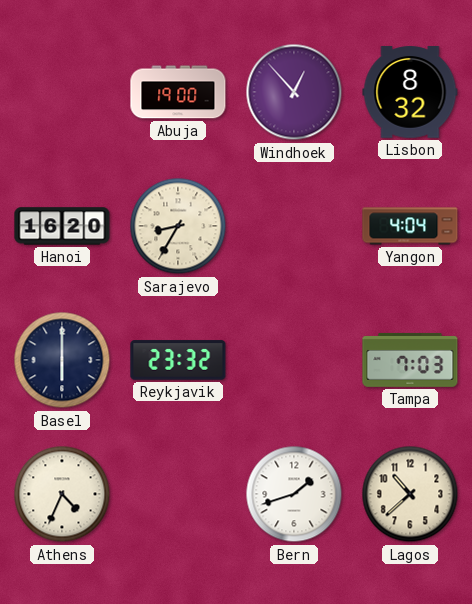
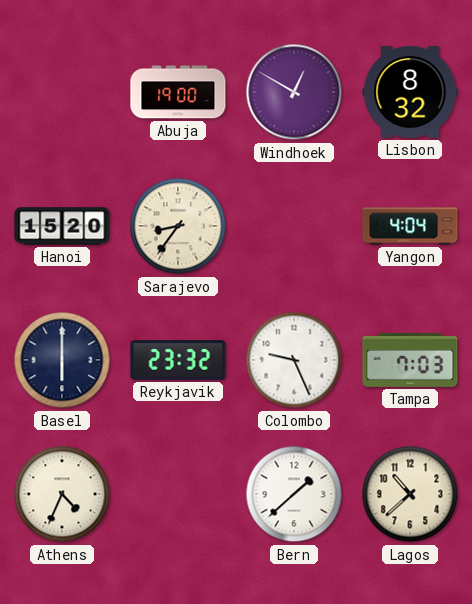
Windhoek: 12:53 -> 12:50
Hanoi: 16:20 -> 15:20
Sarajevo: 8:35 -> 8:36
Colombo: none -> 9:26
Bern: 1:42 -> 1:38
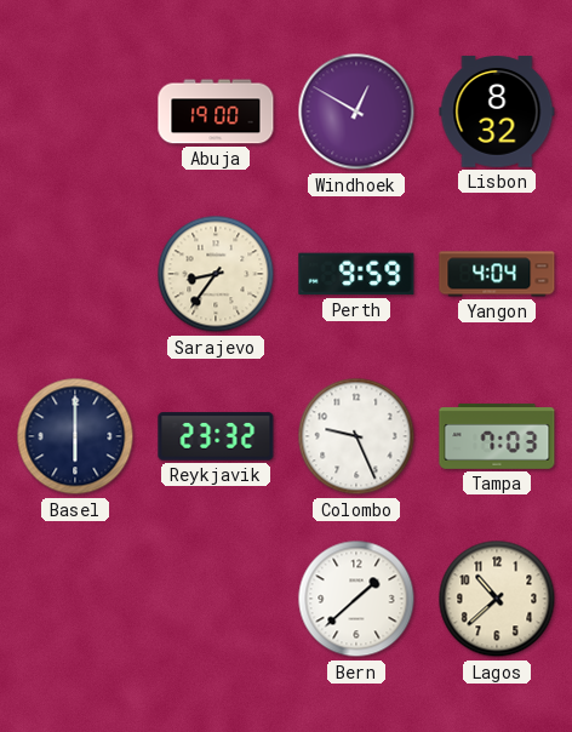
Hanoi: 15:20 -> none
Perth: none -> 9:59
Athens: 4:34 -> none
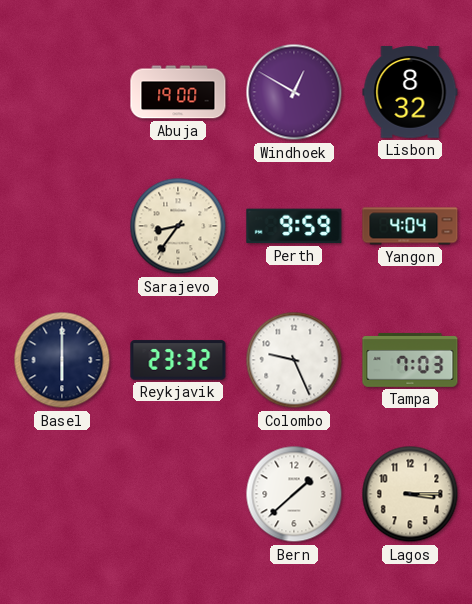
Lagos: 10:38 -> 3:15
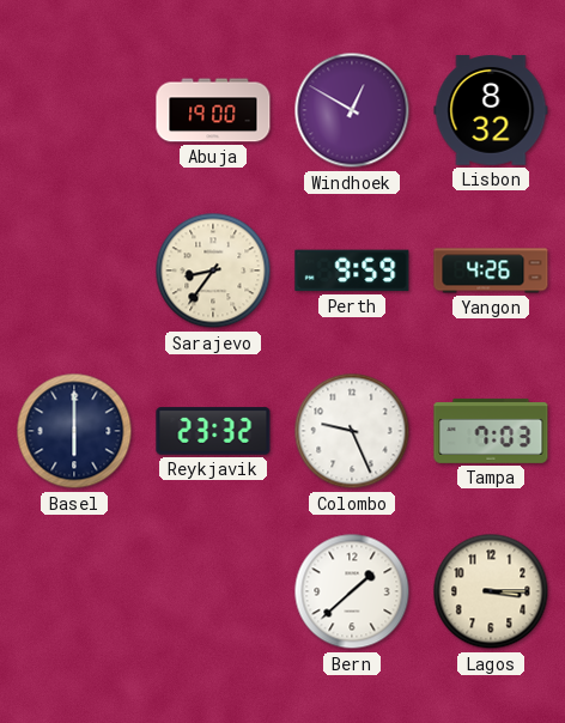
Yangon: 4:04 -> 4:26
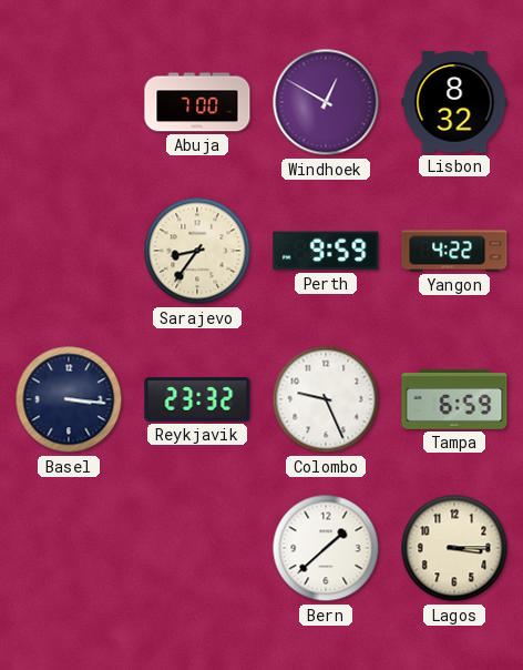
Abuja: 19:00 -> 7:00
Yangon: 4:26 -> 4:22
Basel: 6:00 -> 3:16
Tampa: 7:03 -> 6:59
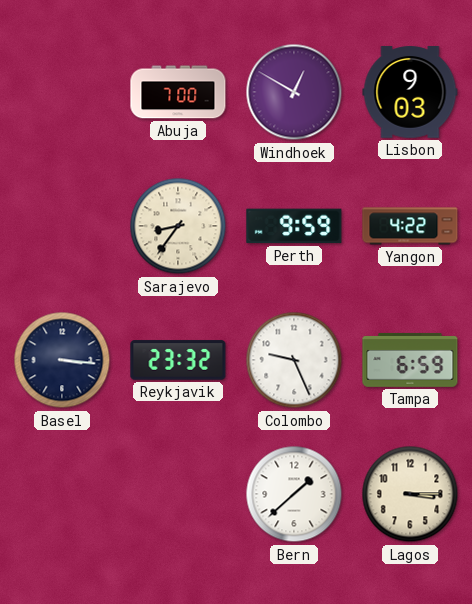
Lisbon: 8:32 -> 9:03
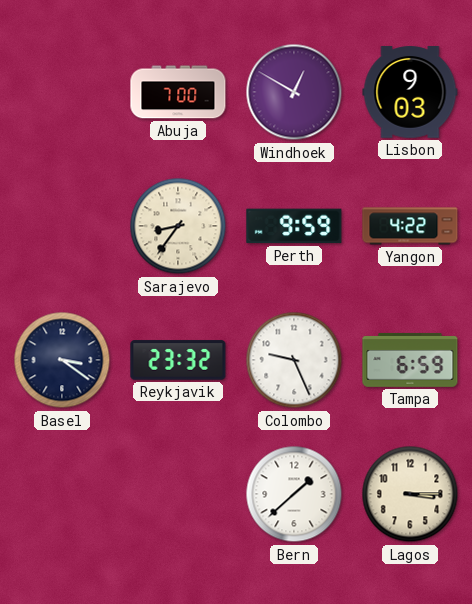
Basel: 3:16 -> 3:21
